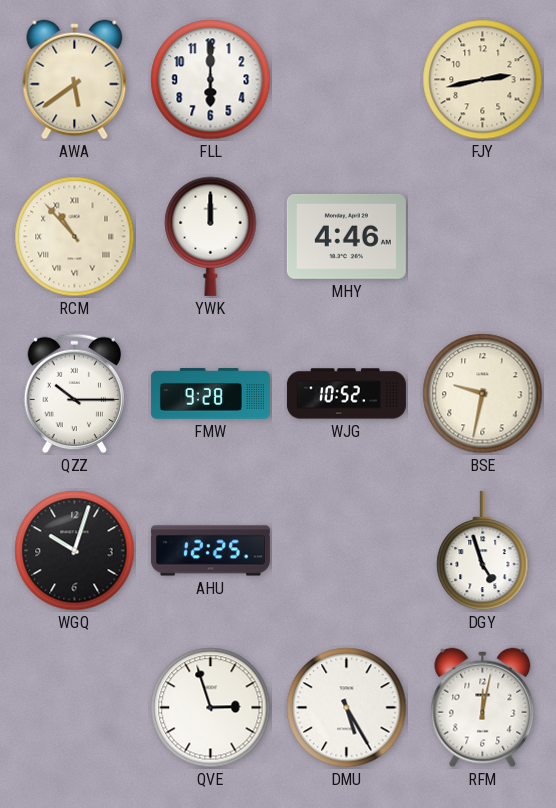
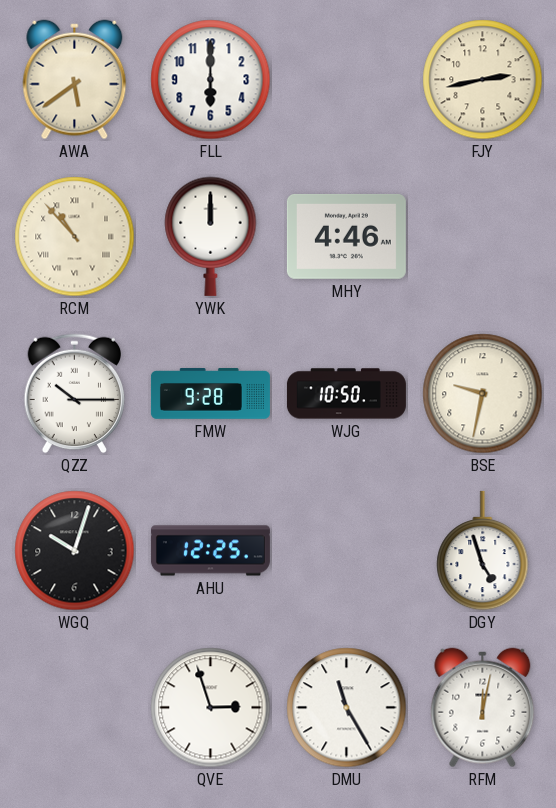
WJG: 10:52 -> 10:50
DMU: 5:25 -> 11:25
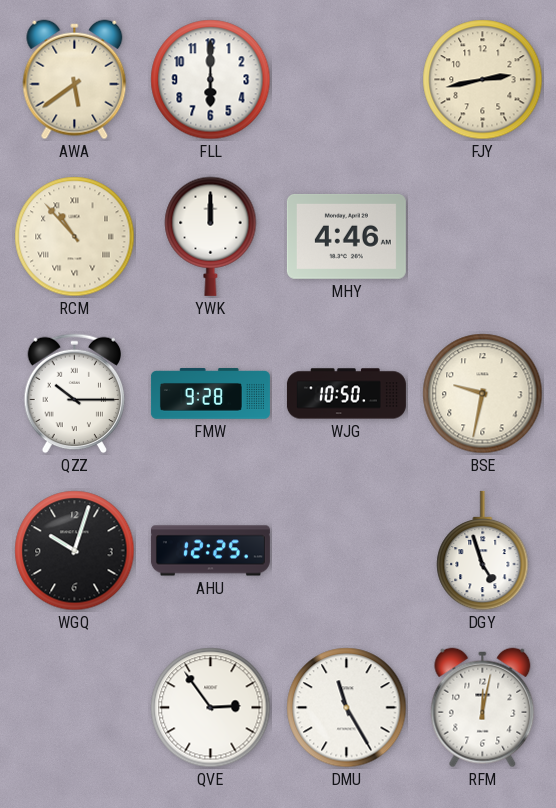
QVE: 2:57 -> 2:54
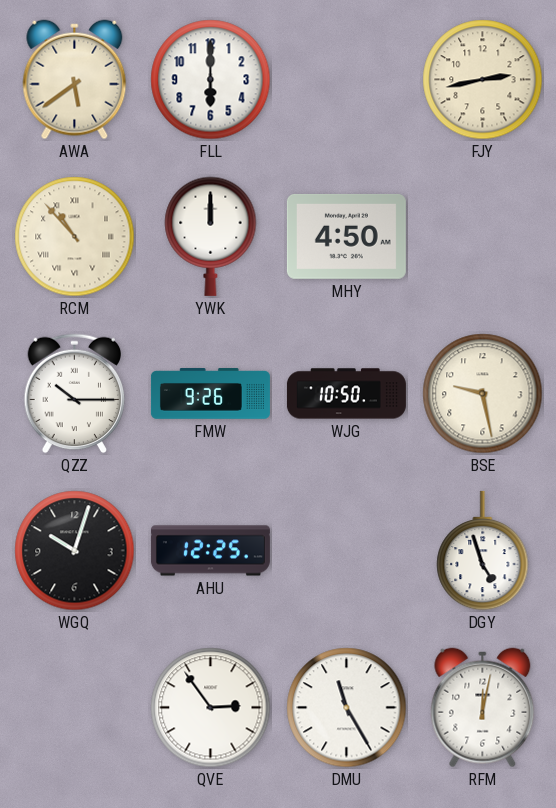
MHY: 4:46 -> 4:50
FMW: 9:28 -> 9:26
BSE: 9:32 -> 9:28
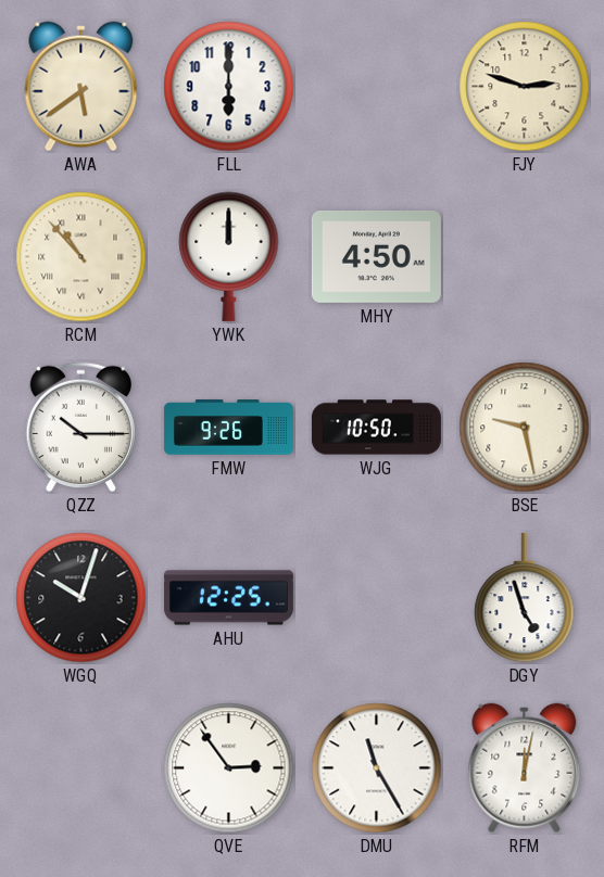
FJY: 2:43 -> 2:48
